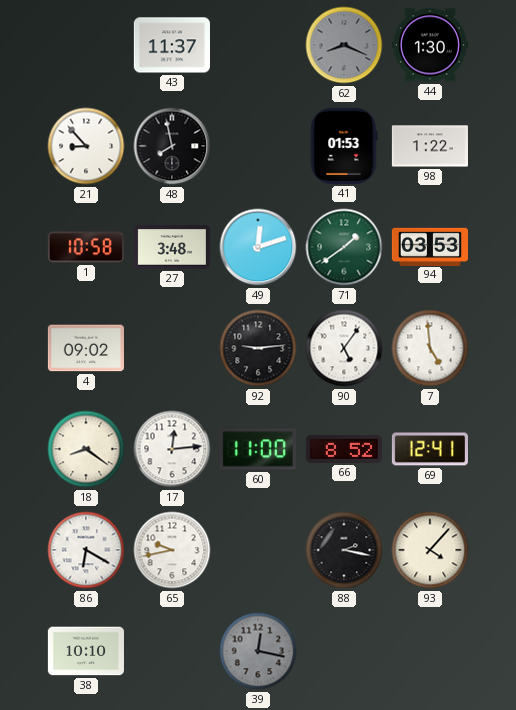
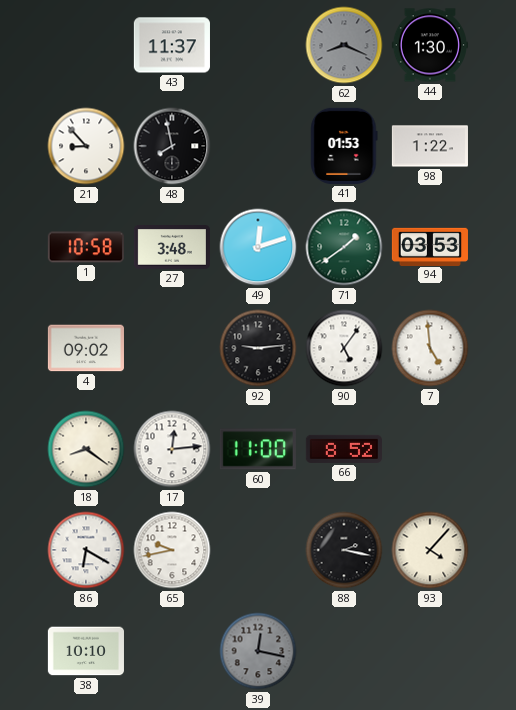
69: 12:41 -> none
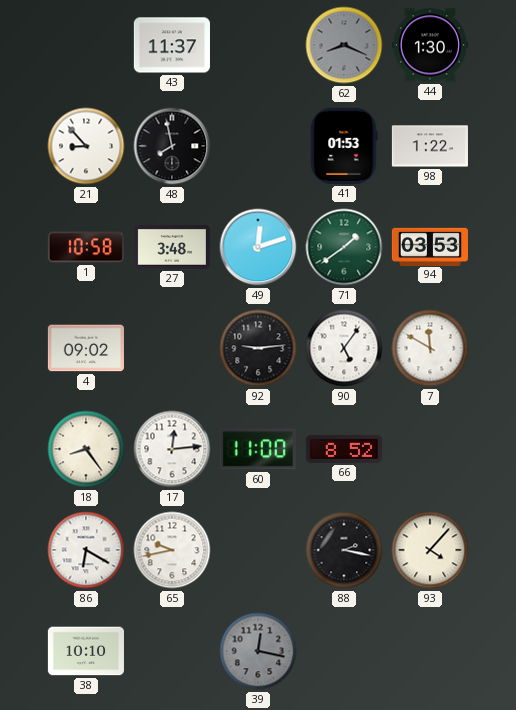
7: 4:59 -> 11:50
18: 8:21 -> 8:24
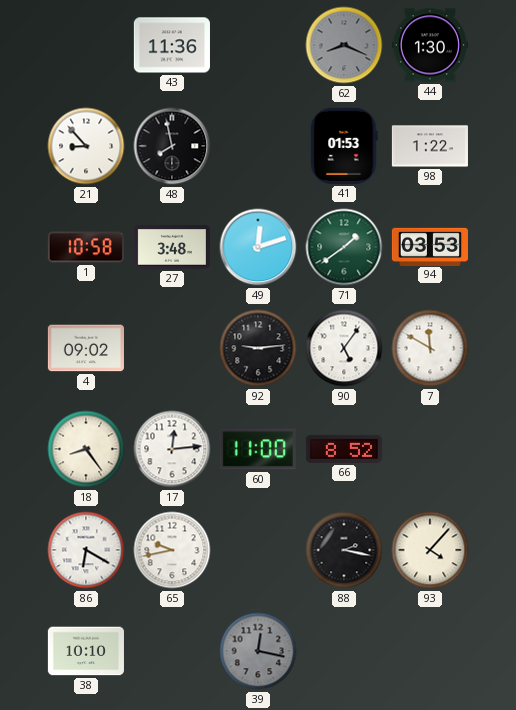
43: 11:37 -> 11:36
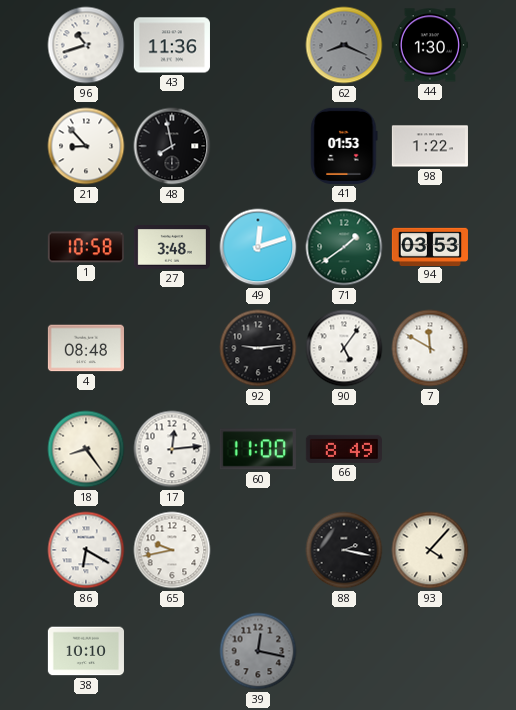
96: none -> 10:42
4: 09:02 -> 08:48
66: 8:52 -> 8:49
